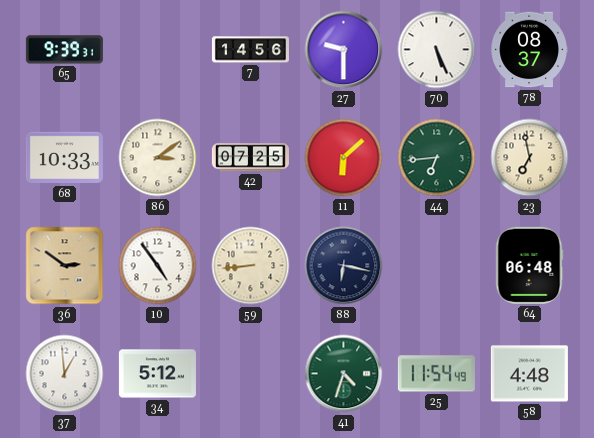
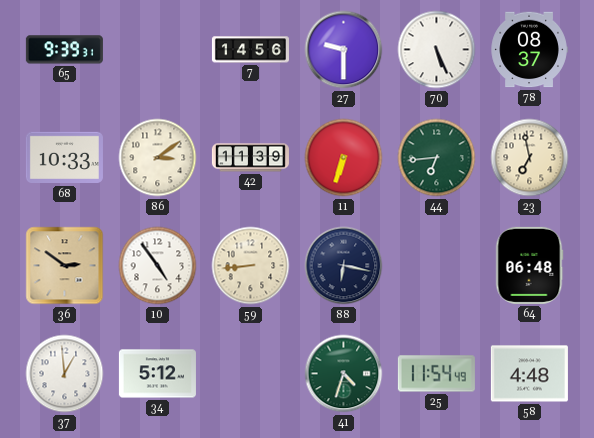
42: 07:25 -> 11:39
11: 6:08 -> 6:33
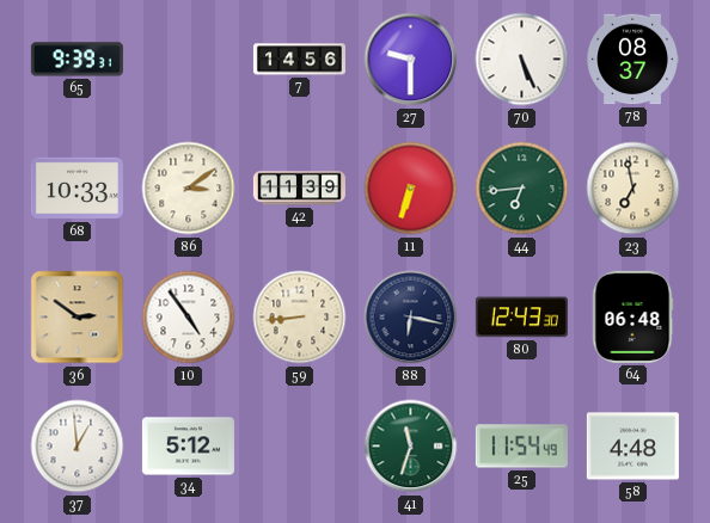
80: none -> 12:43
41: 4:33 -> 11:33
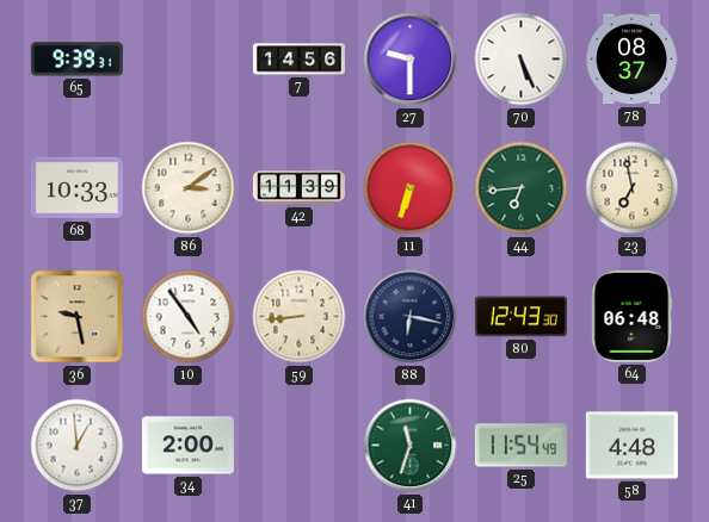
36: 2:51 -> 9:28
34: 5:12 -> 2:00
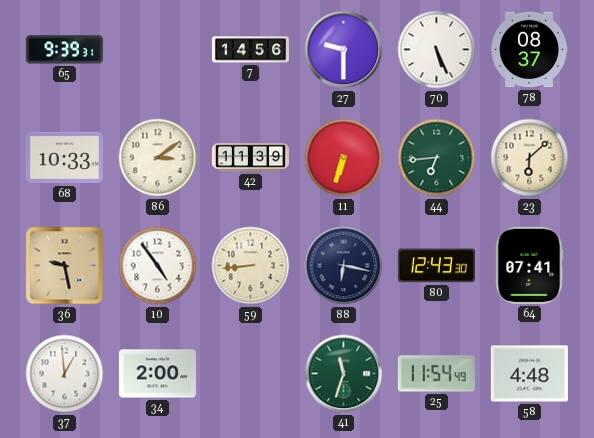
23: 6:58 -> 6:08
64: 06:48 -> 07:41
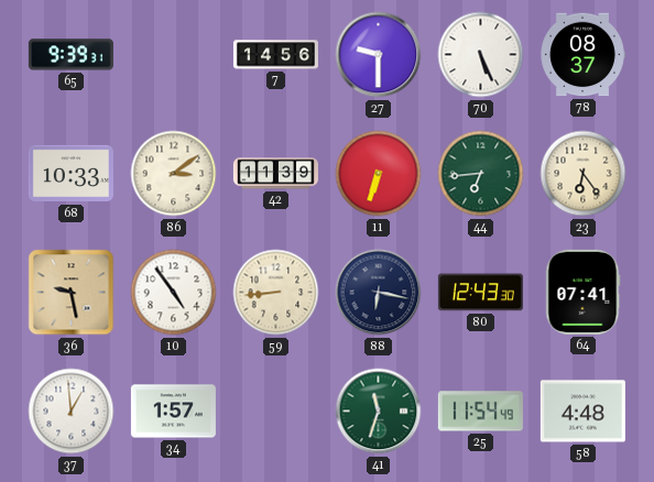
23: 6:08 -> 6:24
34: 2:00 -> 1:57
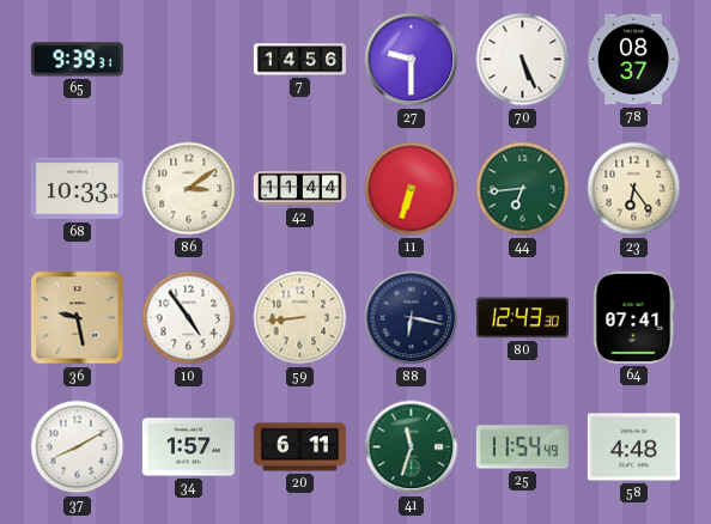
42: 11:39 -> 11:44
37: 12:59 -> 8:10
20: none -> 6:11
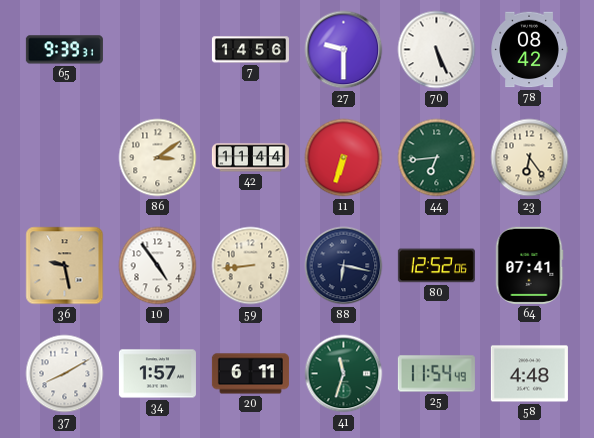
78: 08:37 -> 08:42
68: 10:33 -> none
80: 12:43 -> 12:52
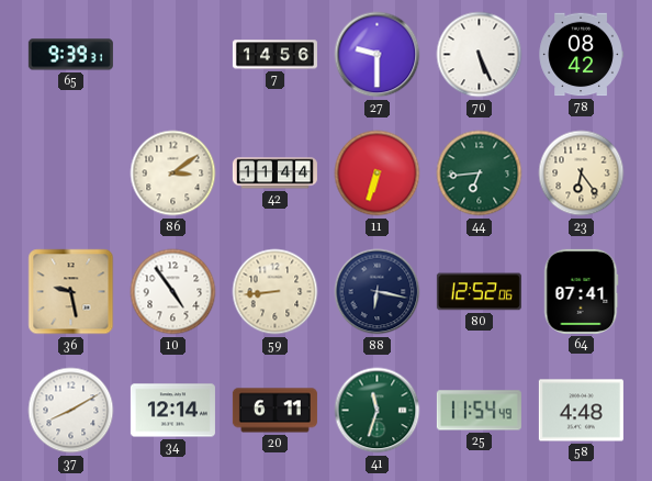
34: 1:57 -> 12:14
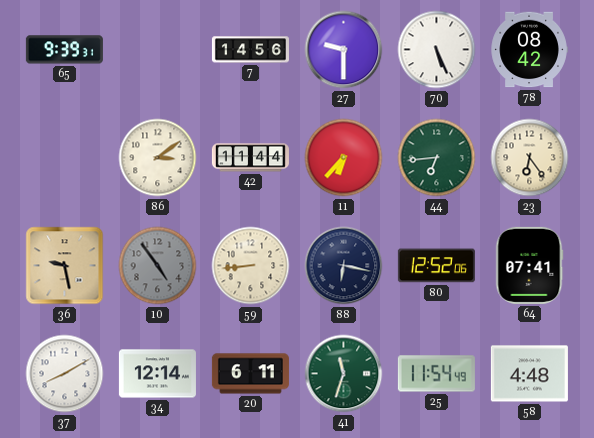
11: 6:33 -> 6:37
10 dial: white -> grey
